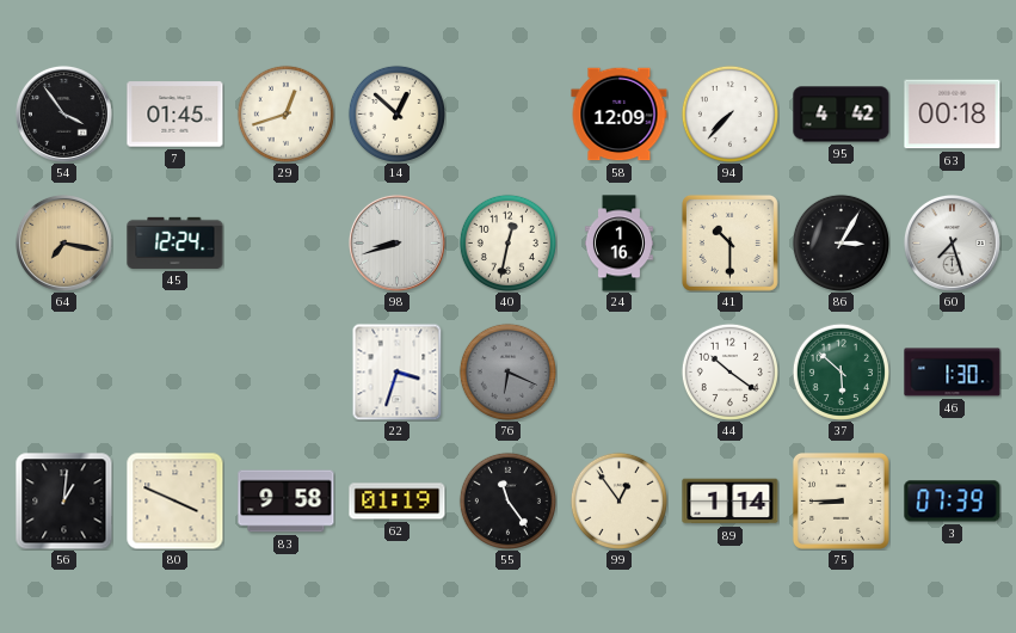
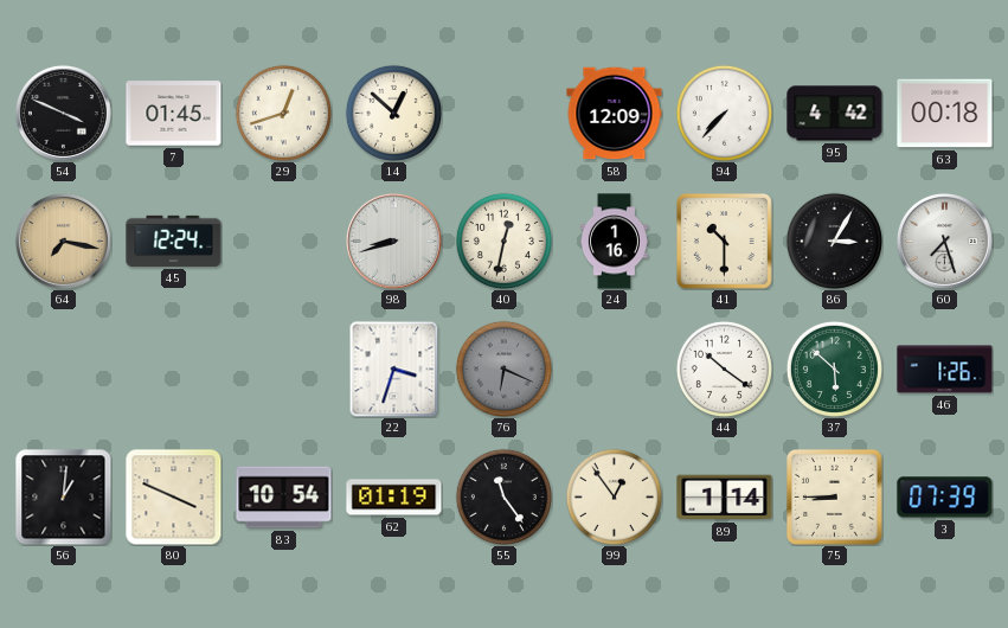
54: 3:54 -> 3:49
46: 1:30 -> 1:26
83: 9:58 -> 10:54
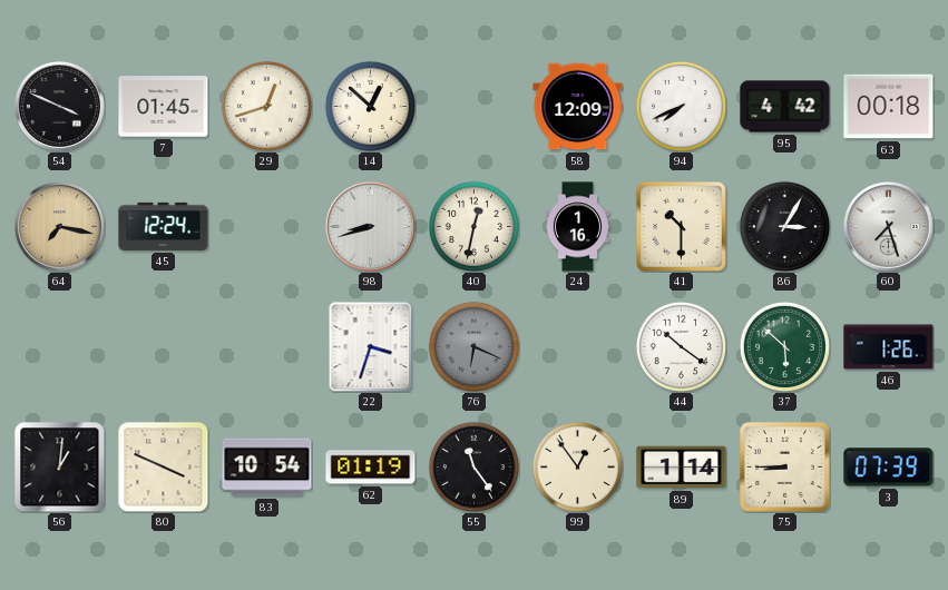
94: 7:37 -> 7:41
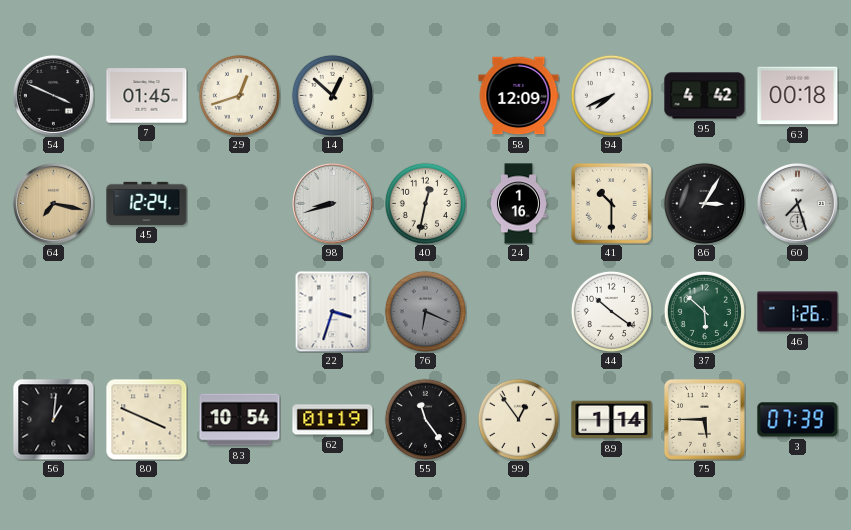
75: 8:45 -> 5:45
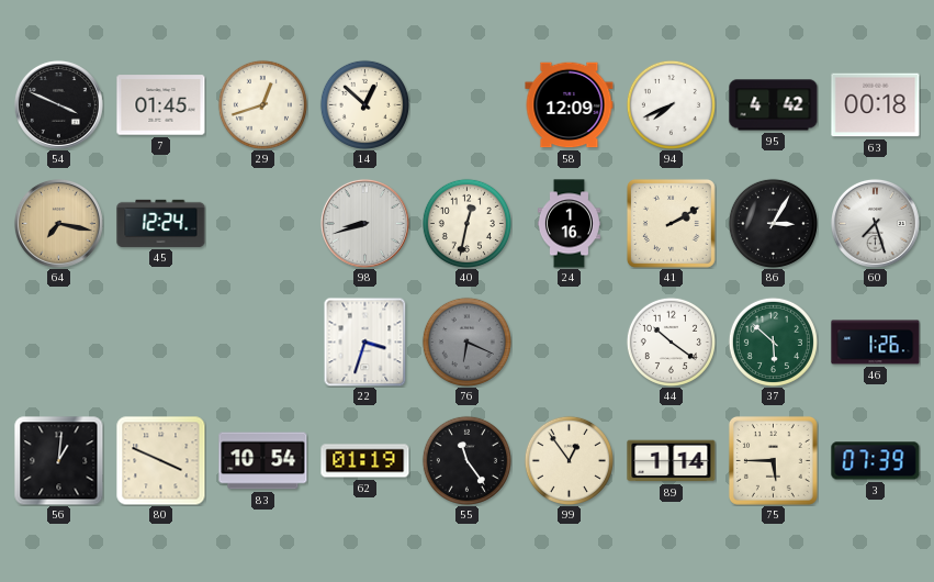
41: 10:30 -> 2:10
